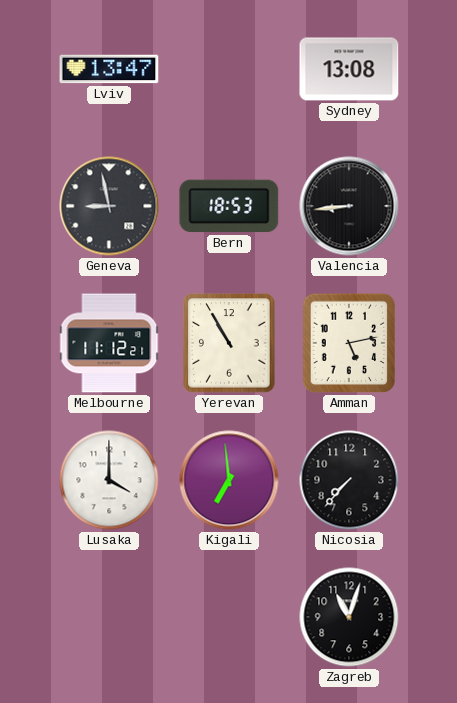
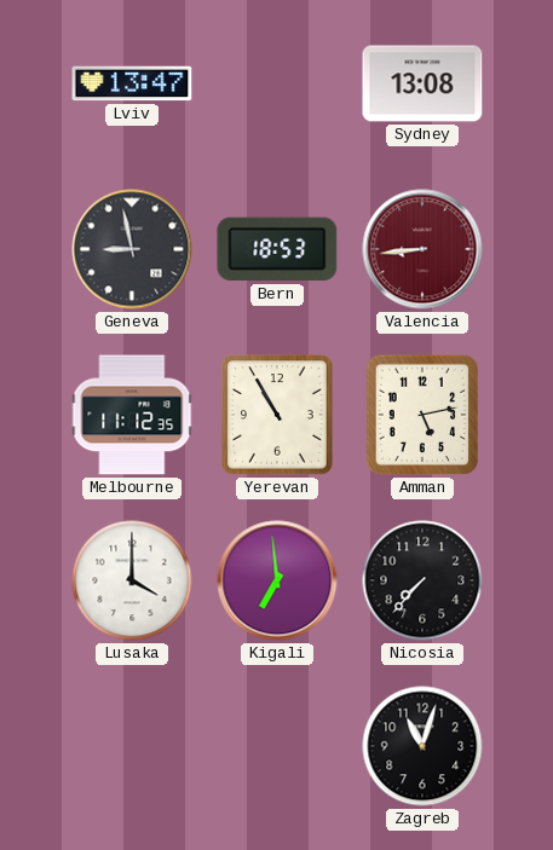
Valencia dial: black -> burgundy
Melbourne: 11:12:21 -> 11:12:35
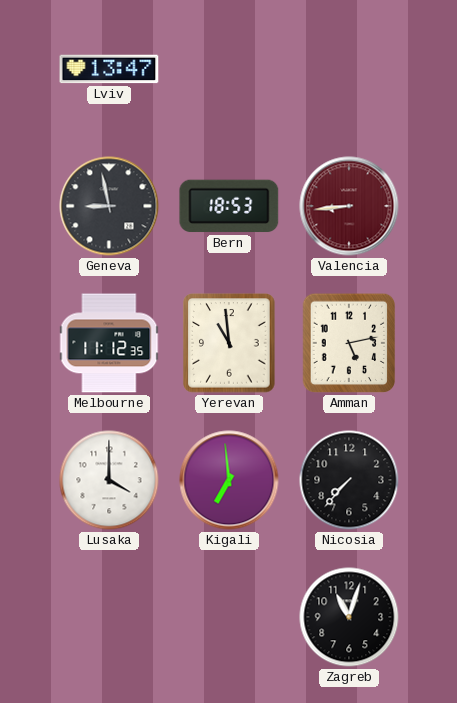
Sydney: 13:08 -> none
Yerevan: 10:55 -> 10:59
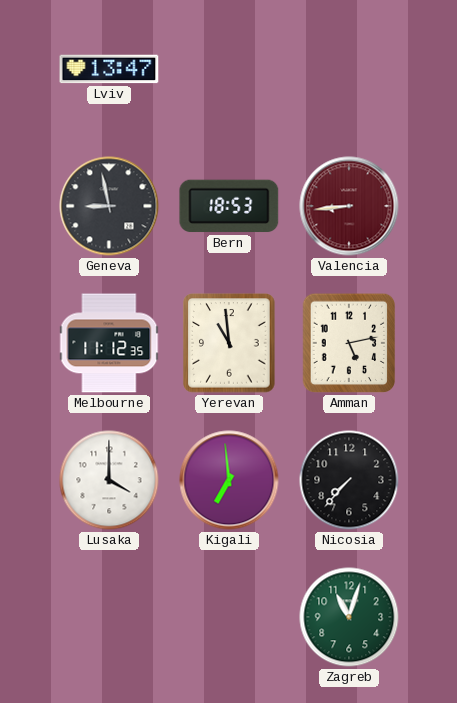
Zagreb dial: black -> green
